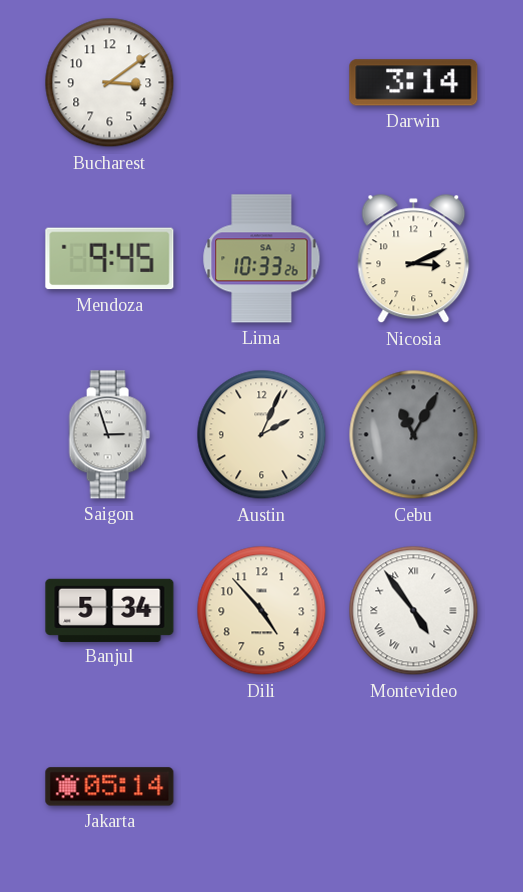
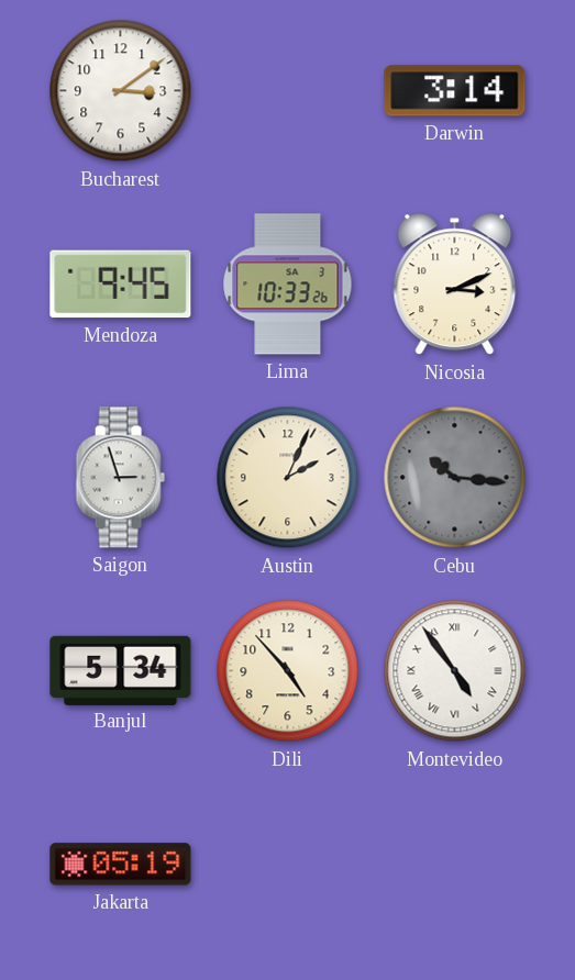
Cebu: 11:05 -> 10:16
Jakarta: 05:14 -> 05:19
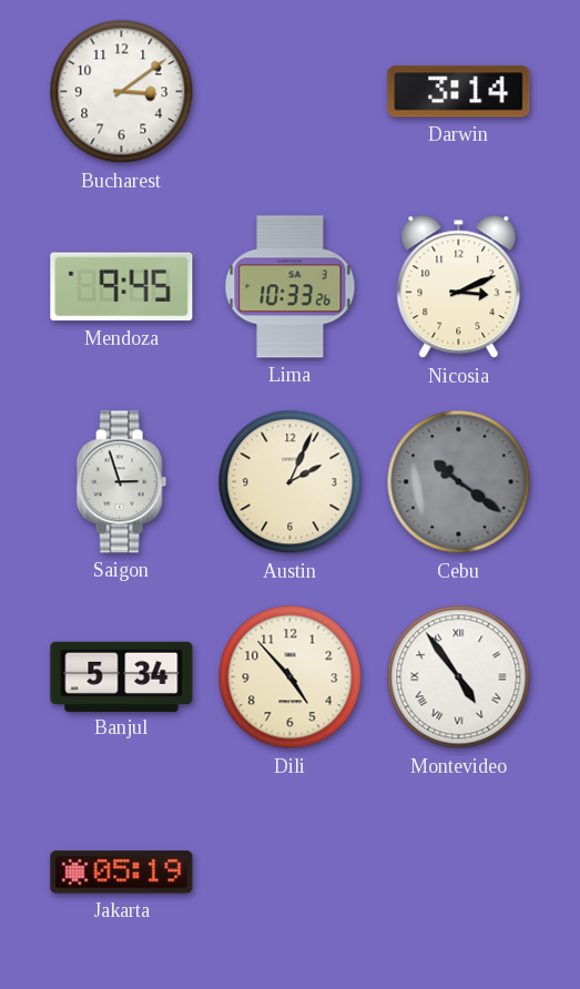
Cebu: 10:16 -> 10:21
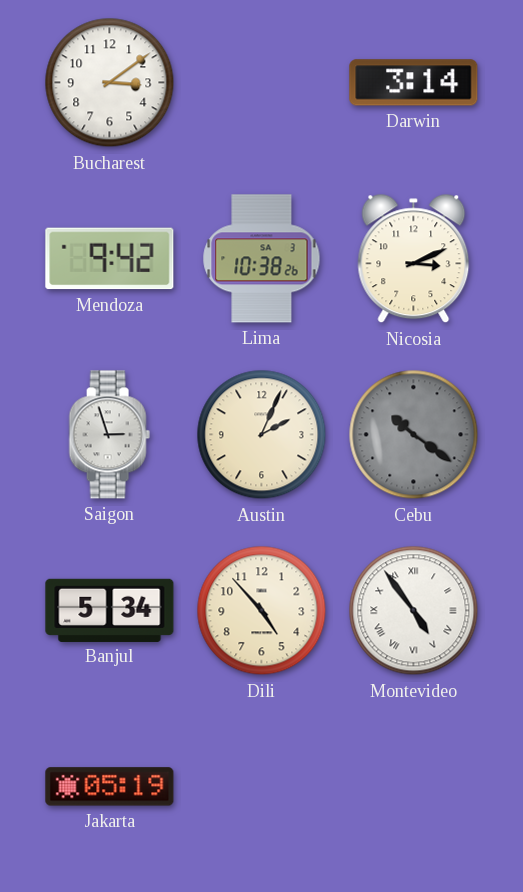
Mendoza: 9:45 -> 9:42
Lima: 10:33 -> 10:38
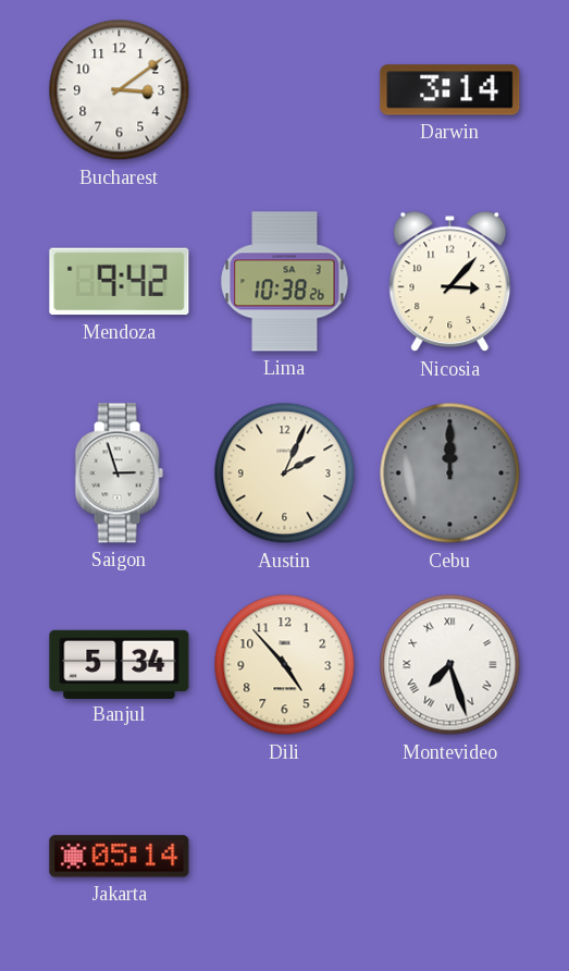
Nicosia: 3:11 -> 3:07
Cebu: 10:21 -> 12:00
Montevideo: 4:54 -> 7:27
Jakarta: 05:19 -> 05:14
